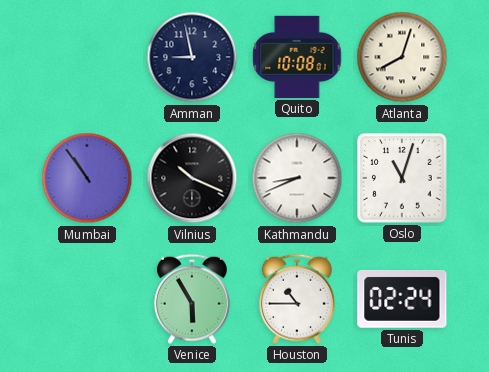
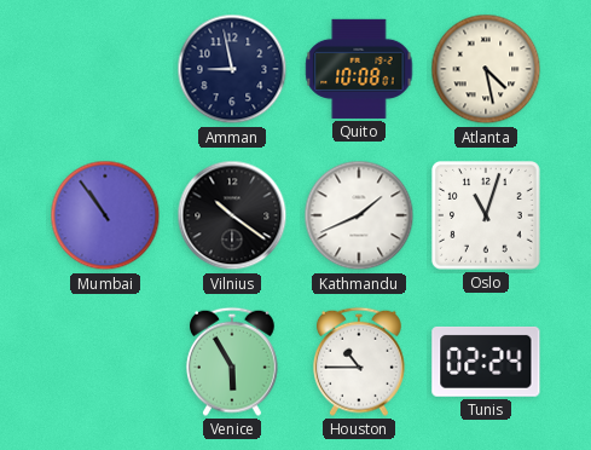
Atlanta: 8:03 -> 4:28
Vilnius: 10:19 -> 10:21
Kathmandu: 8:41 -> 1:41
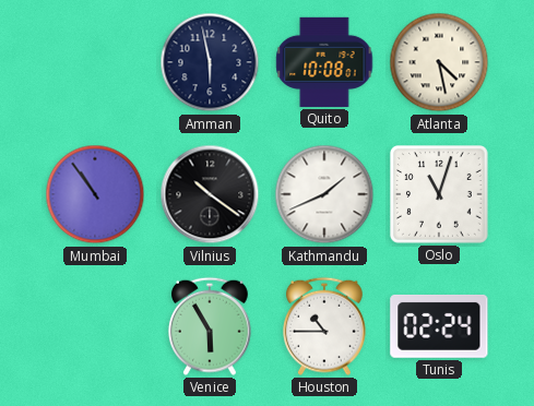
Amman: 8:58 -> 5:58
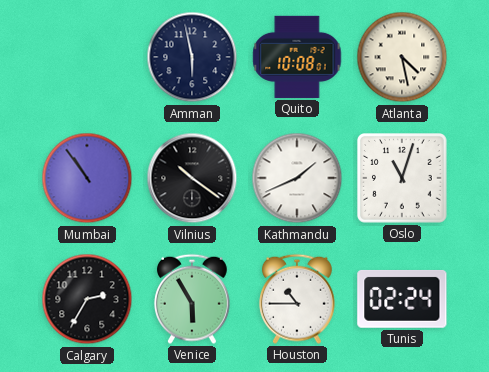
Calgary: none -> 2:35
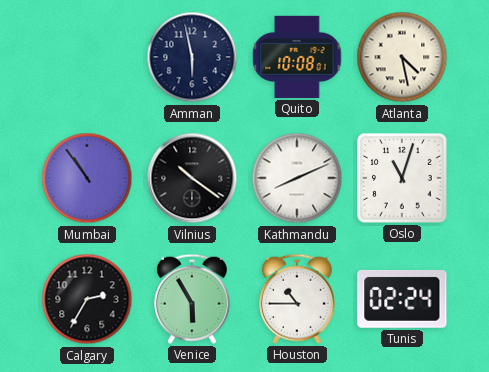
Kathmandu: 1:41 -> 8:11
